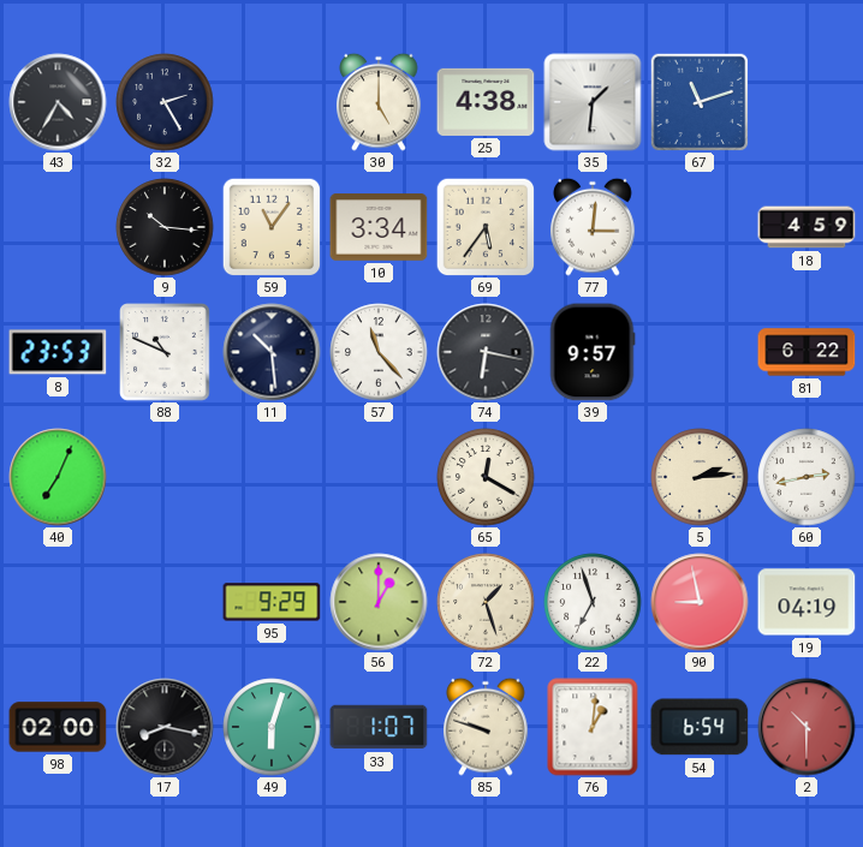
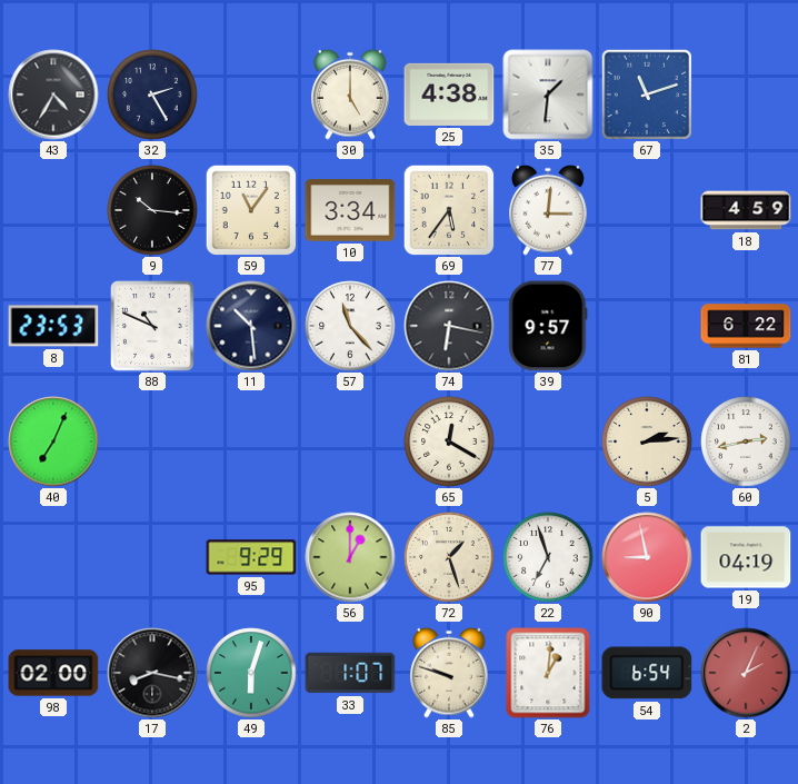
2: 10:30 -> 2:04
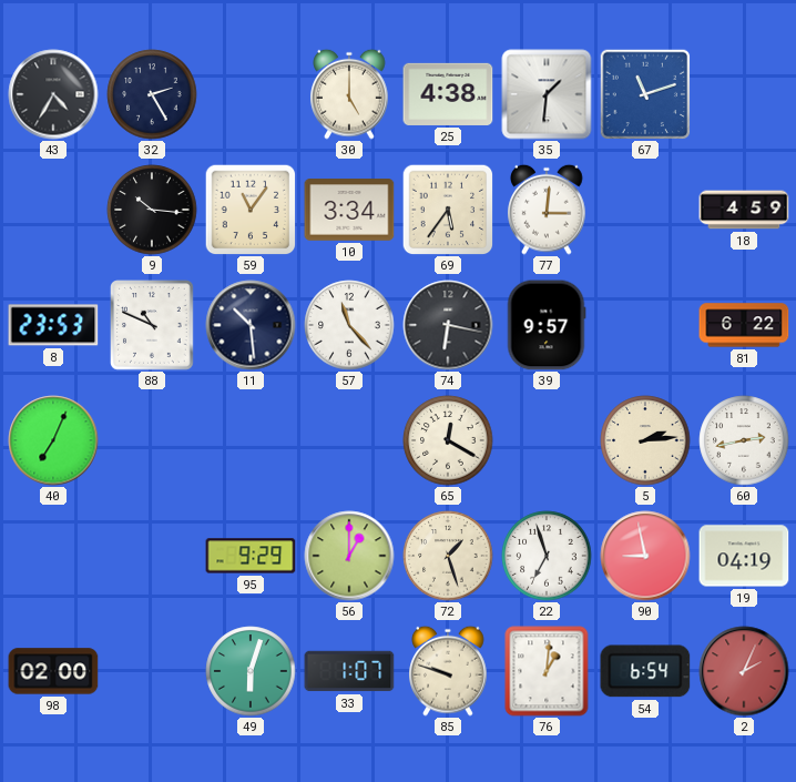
17: 8:17 -> none
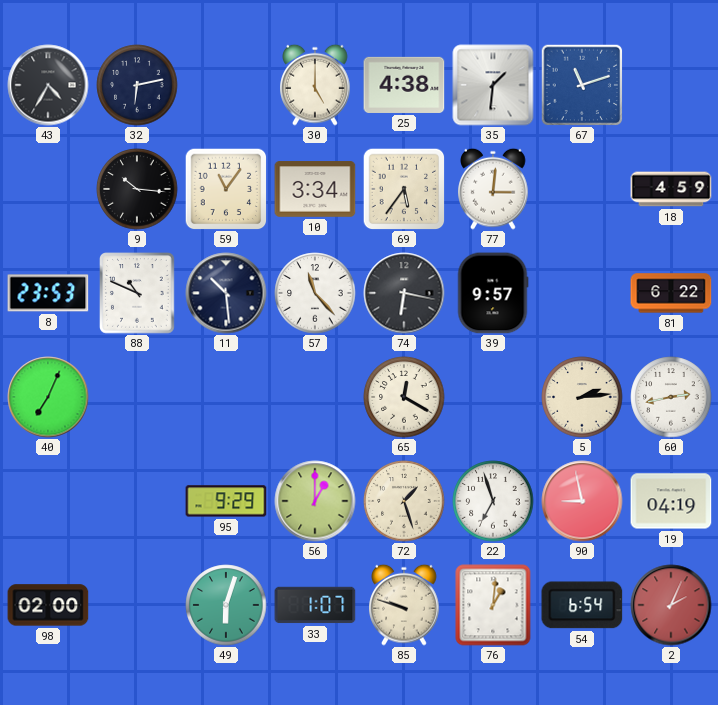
32: 2:25 -> 6:13
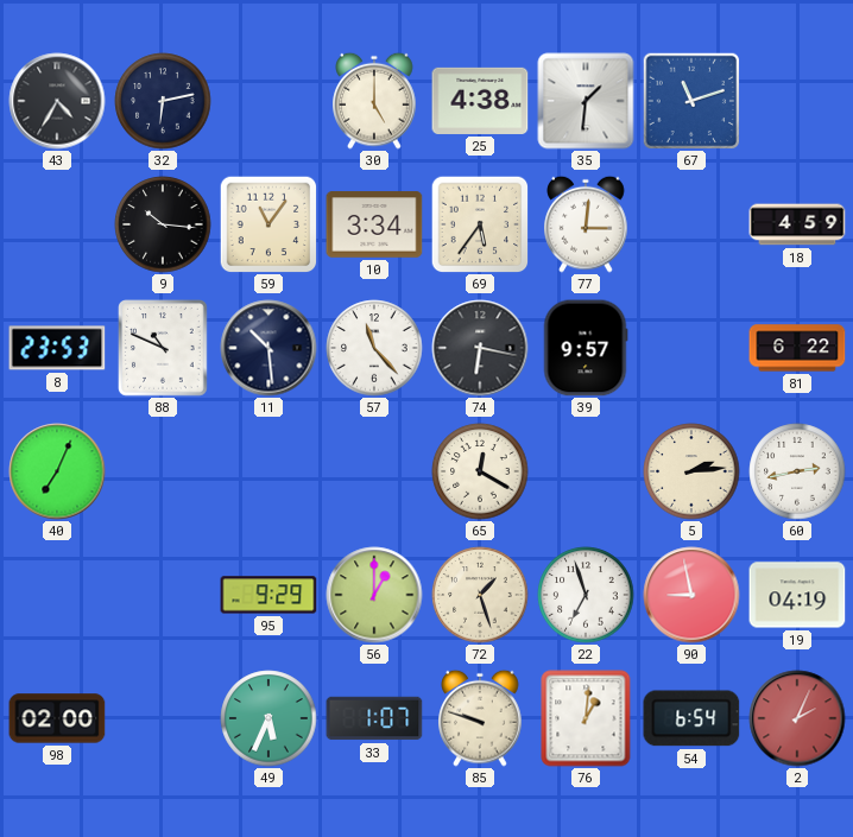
49: 6:03 -> 5:34
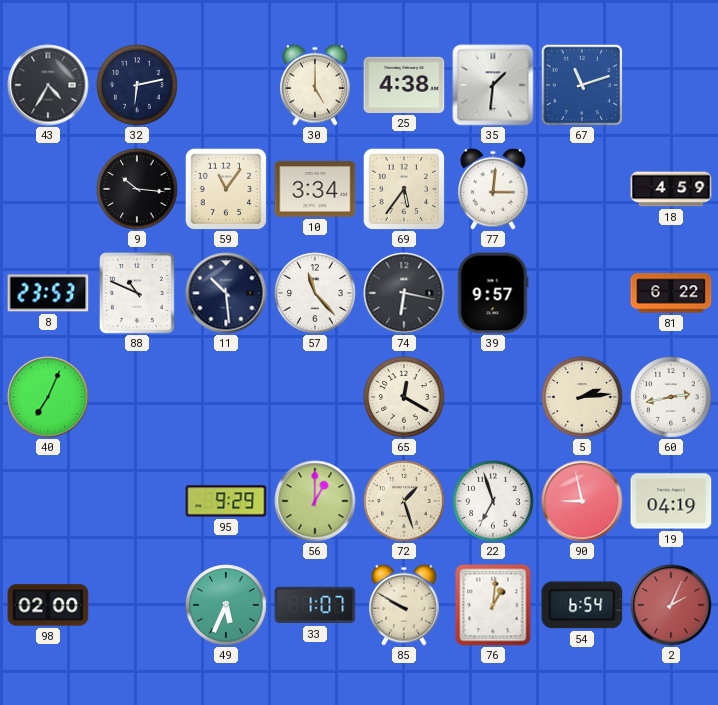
85: 9:48 -> 9:50
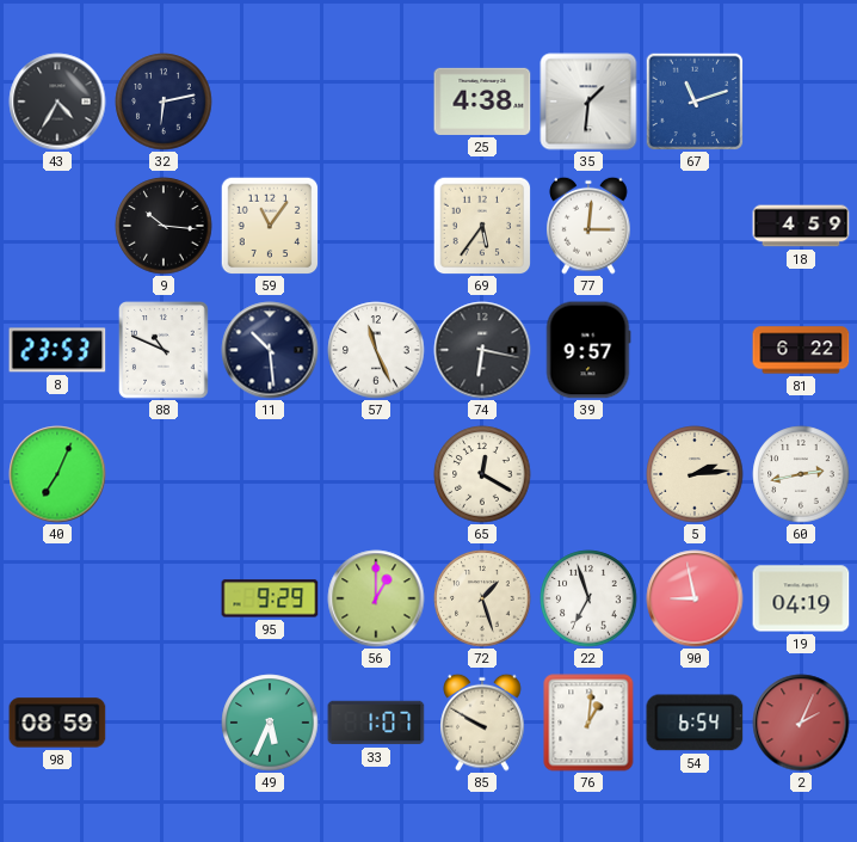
30: 5:00 -> none
10: 3:34 -> none
57: 11:23 -> 11:26
98: 02:00 -> 08:59
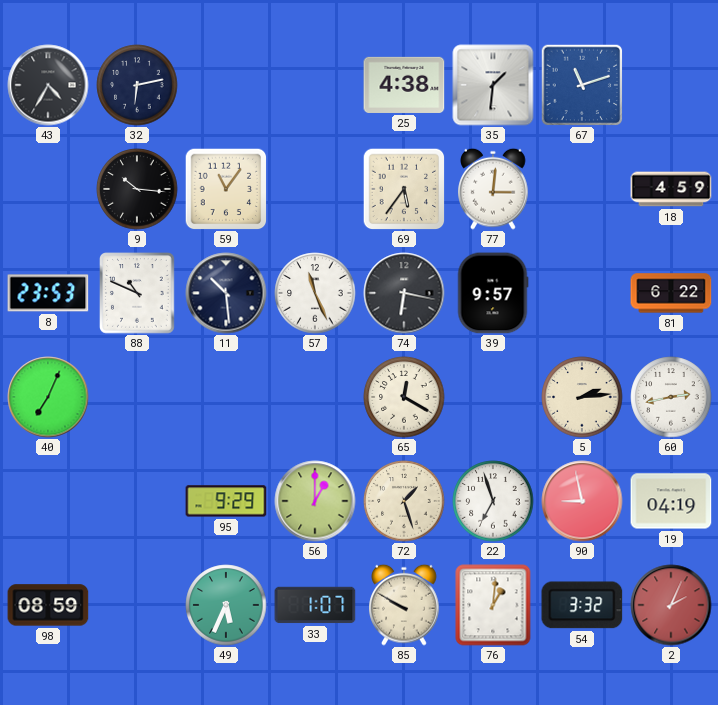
54: 6:54 -> 3:32
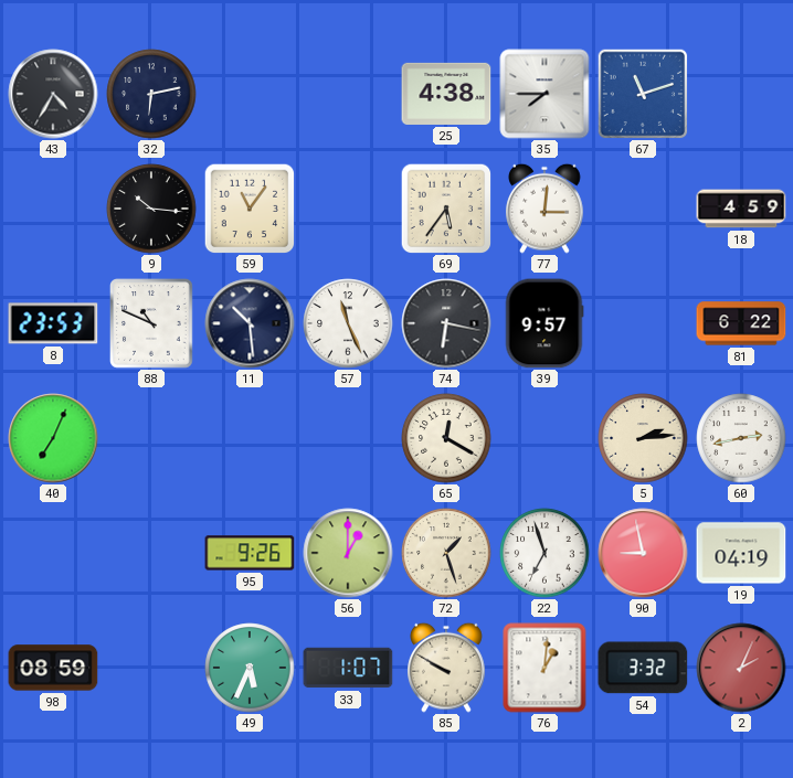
35: 1:31 -> 7:45
95: 9:29 -> 9:26
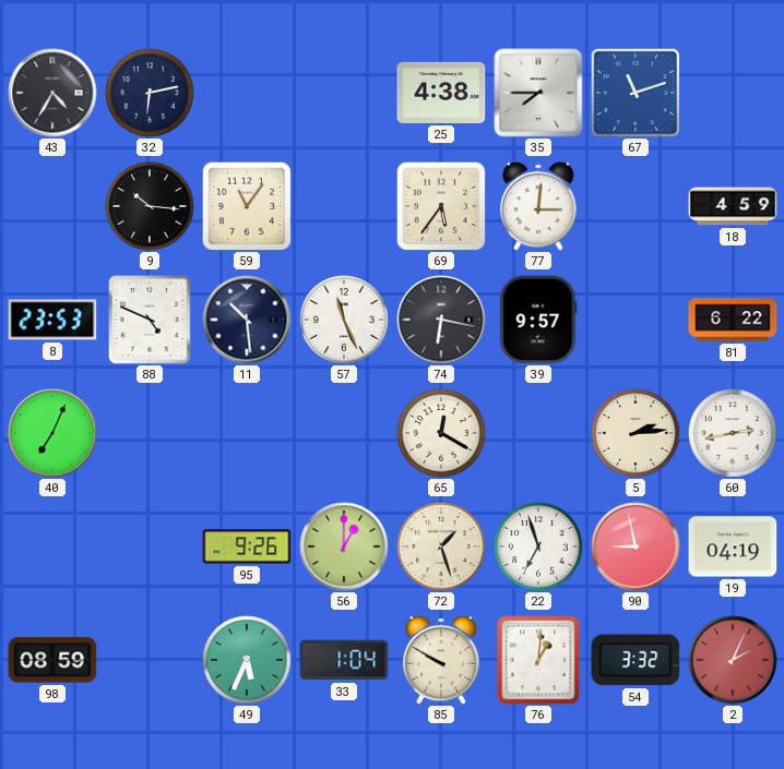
88: 10:49 -> 4:49
33: 1:07 -> 1:04
